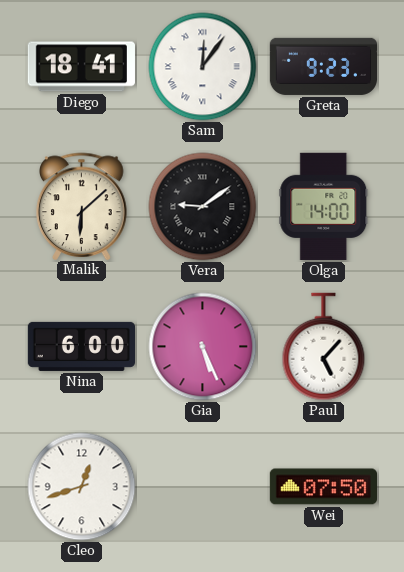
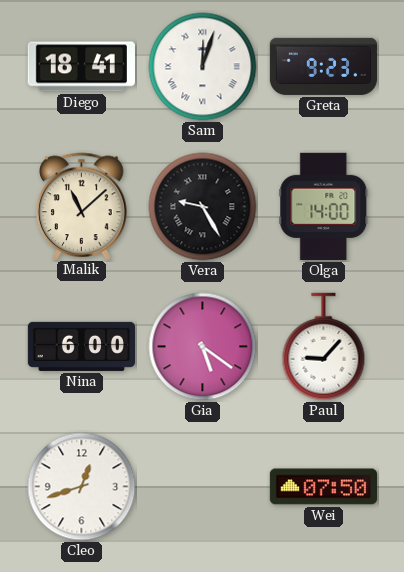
Sam: 12:06 -> 12:03
Malik: 6:08 -> 11:08
Vera: 9:09 -> 9:25
Gia: 5:26 -> 5:21
Paul: 5:07 -> 9:07
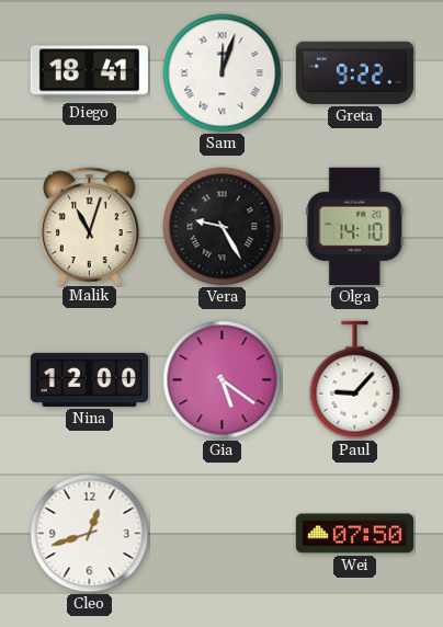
Greta: 9:23 -> 9:22
Malik: 11:08 -> 11:03
Olga: 14:00 -> 14:10
Nina: 6:00 -> 12:00
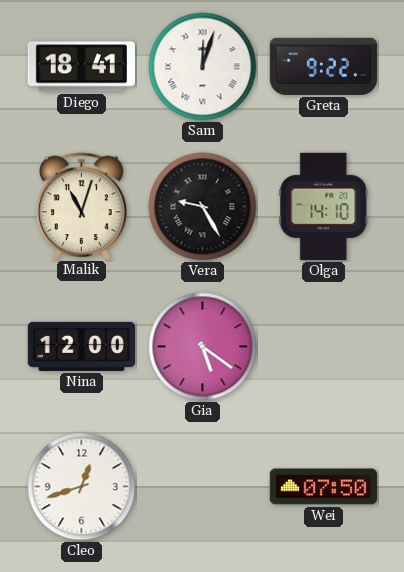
Paul: 9:07 -> none
